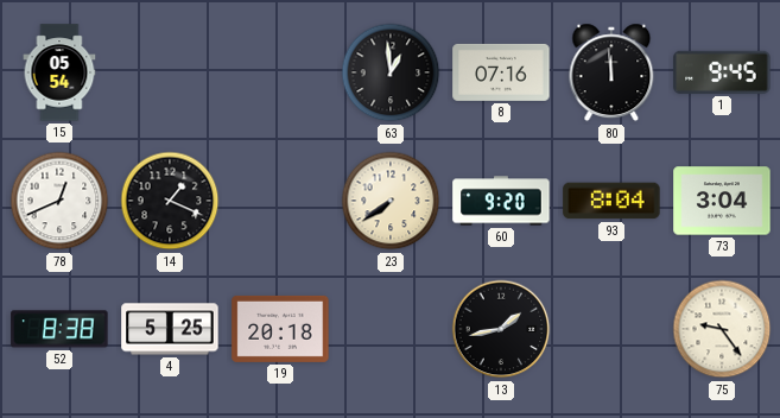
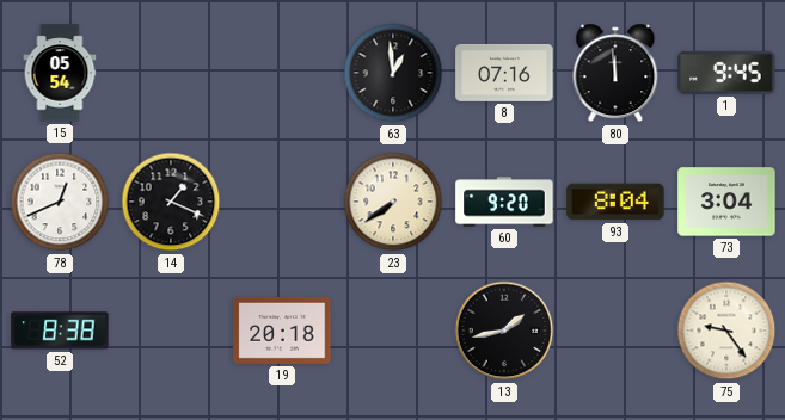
4: 5:25 -> none
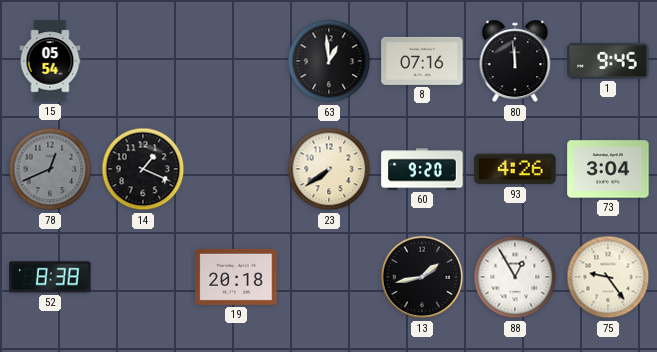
78 dial: white -> grey
93: 8:04 -> 4:26
88: none -> 12:55
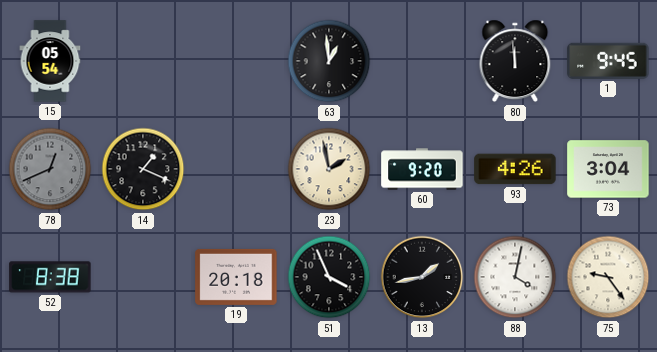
8: 07:16 -> none
23: 7:39 -> 1:58
51: none -> 3:56
88: 12:55 -> 4:02
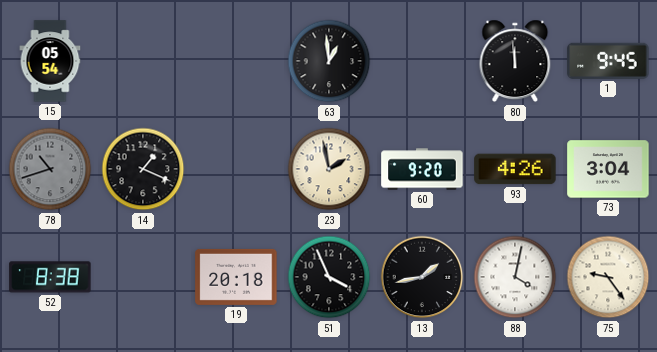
78: 12:41 -> 10:42
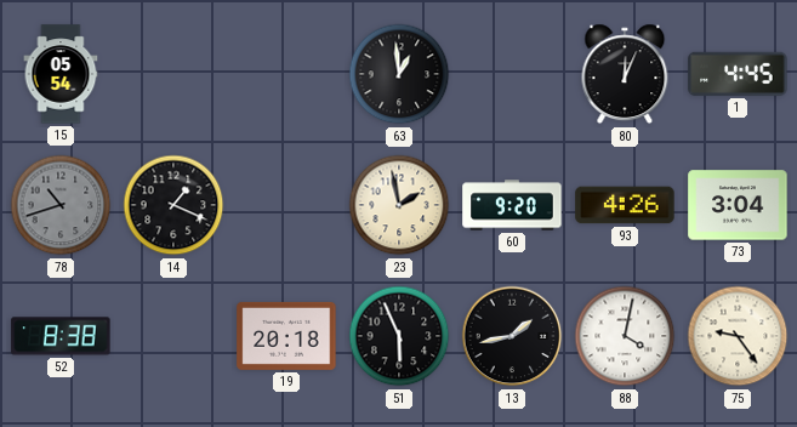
80: 11:59 -> 12:04
1: 9:45 -> 4:45
51: 3:56 -> 5:56
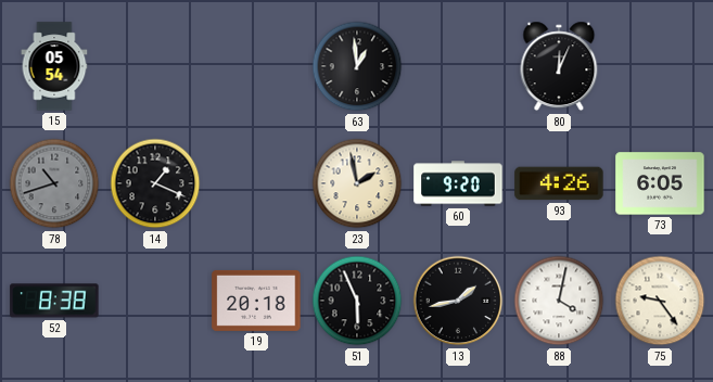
1: 4:45 -> none
73: 3:04 -> 6:05
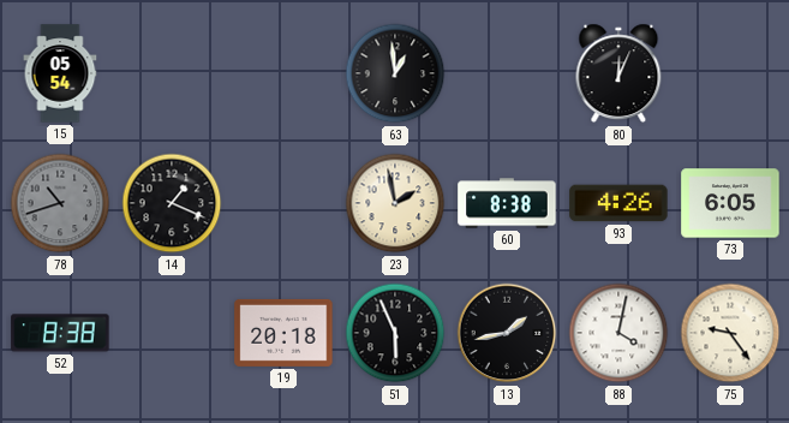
60: 9:20 -> 8:38
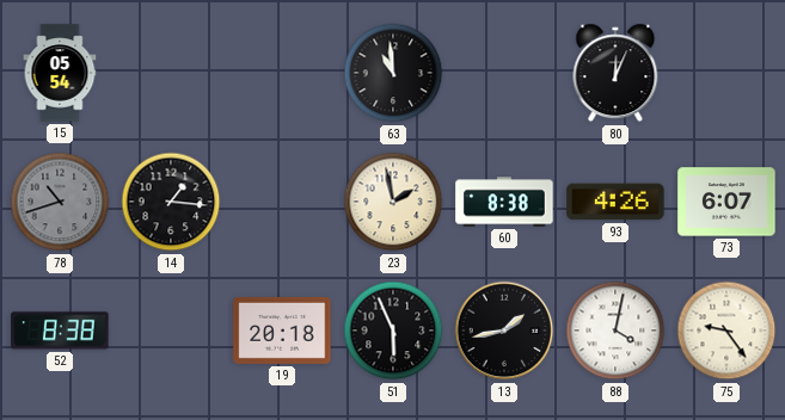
63: 12:59 -> 10:59
14: 1:19 -> 1:16
73: 6:05 -> 6:07
